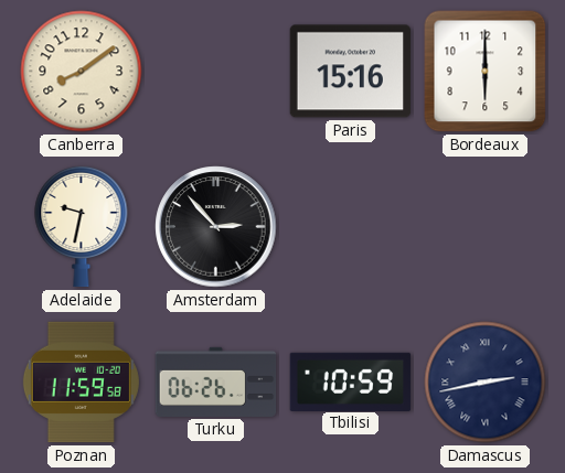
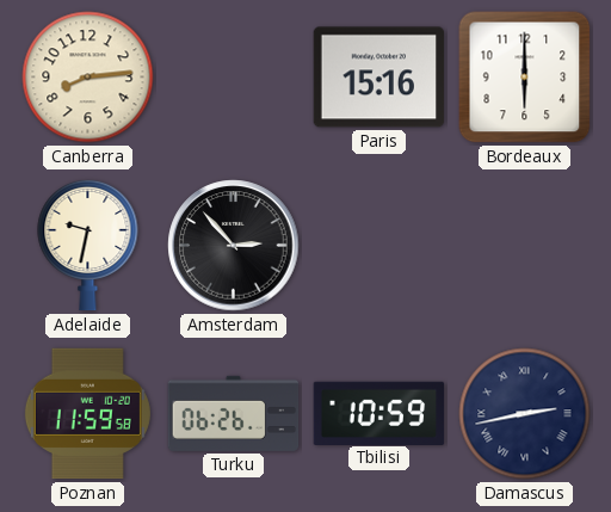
Canberra: 8:09 -> 8:14
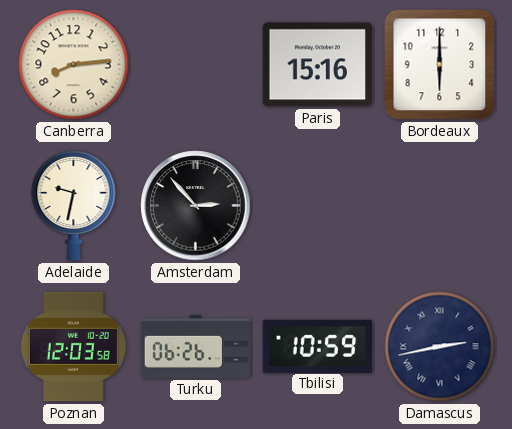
Poznan: 11:59 -> 12:03
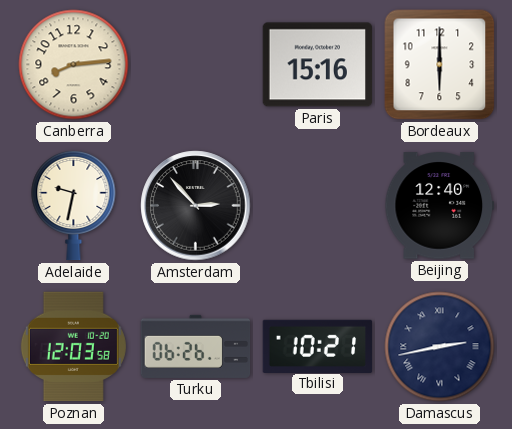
Beijing: none -> 12:40
Tbilisi: 10:59 -> 10:21
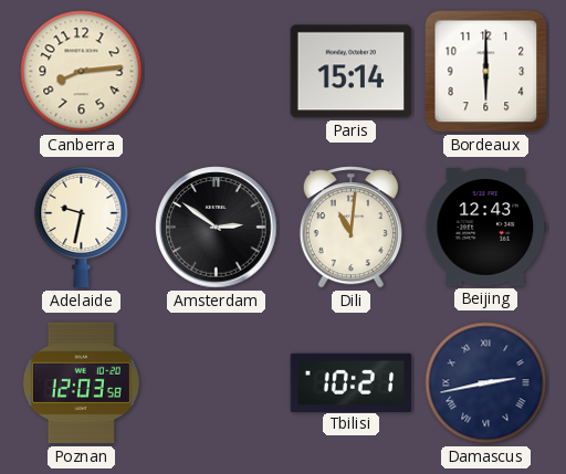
Paris: 15:16 -> 15:14
Amsterdam: 2:53 -> 2:51
Dili: none -> 11:01
Beijing: 12:40 -> 12:43
Turku: 06:26 -> none
